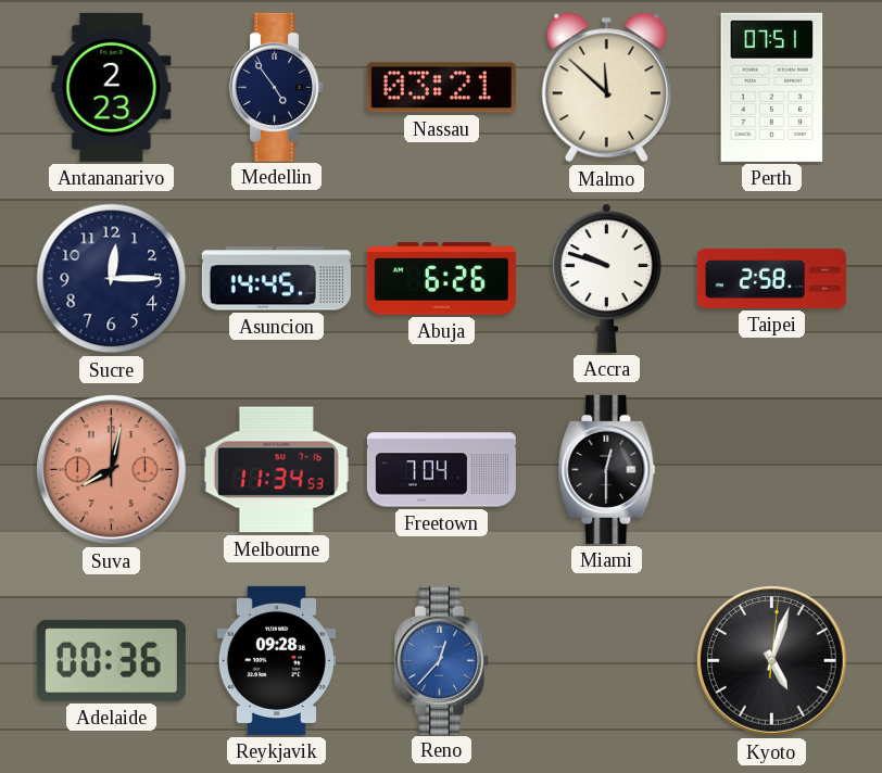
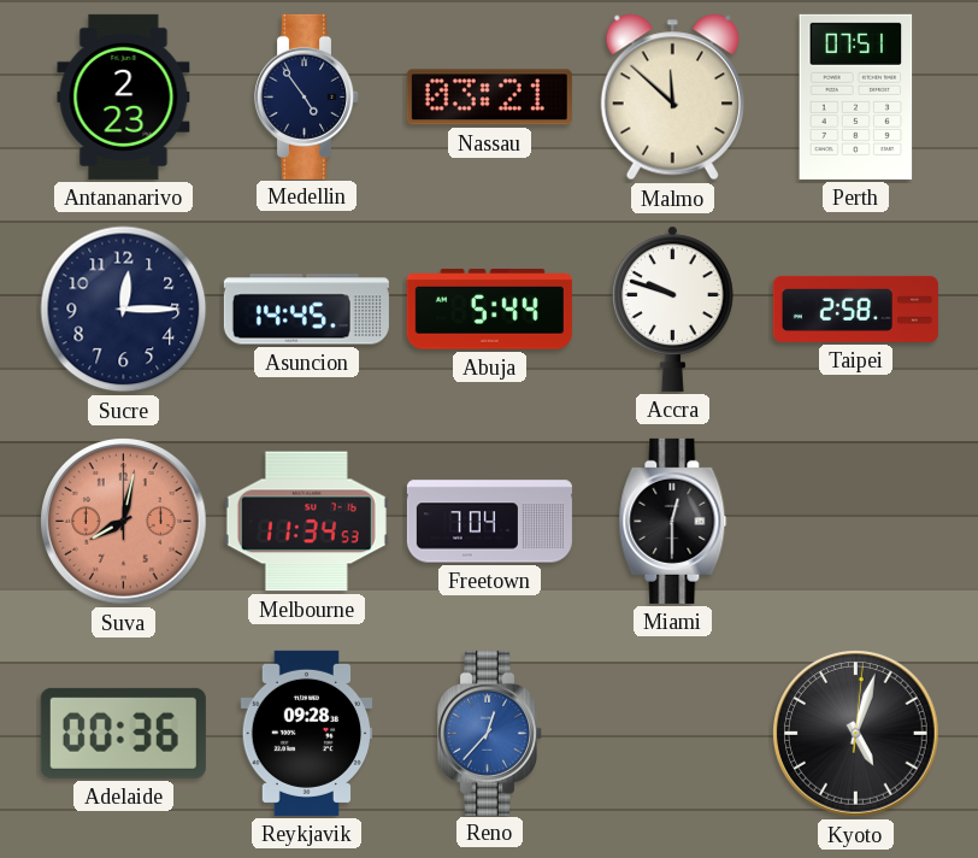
Abuja: 6:26 -> 5:44
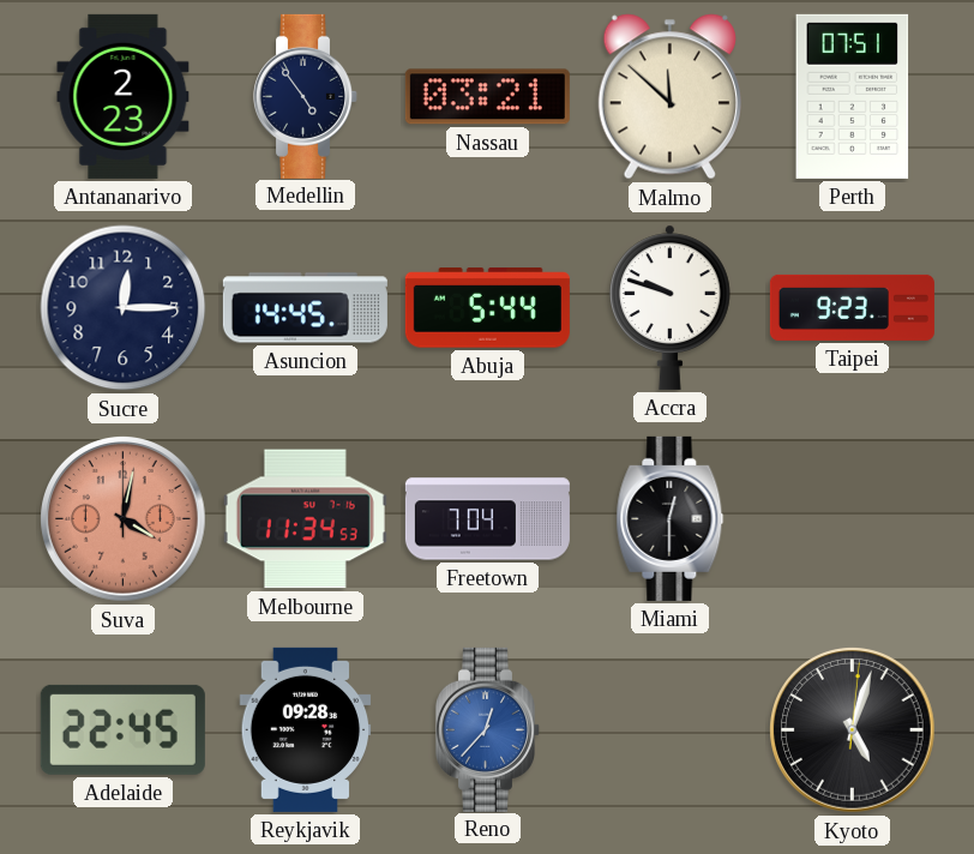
Taipei: 2:58 -> 9:23
Suva: 8:02 -> 4:02
Adelaide: 00:36 -> 22:45
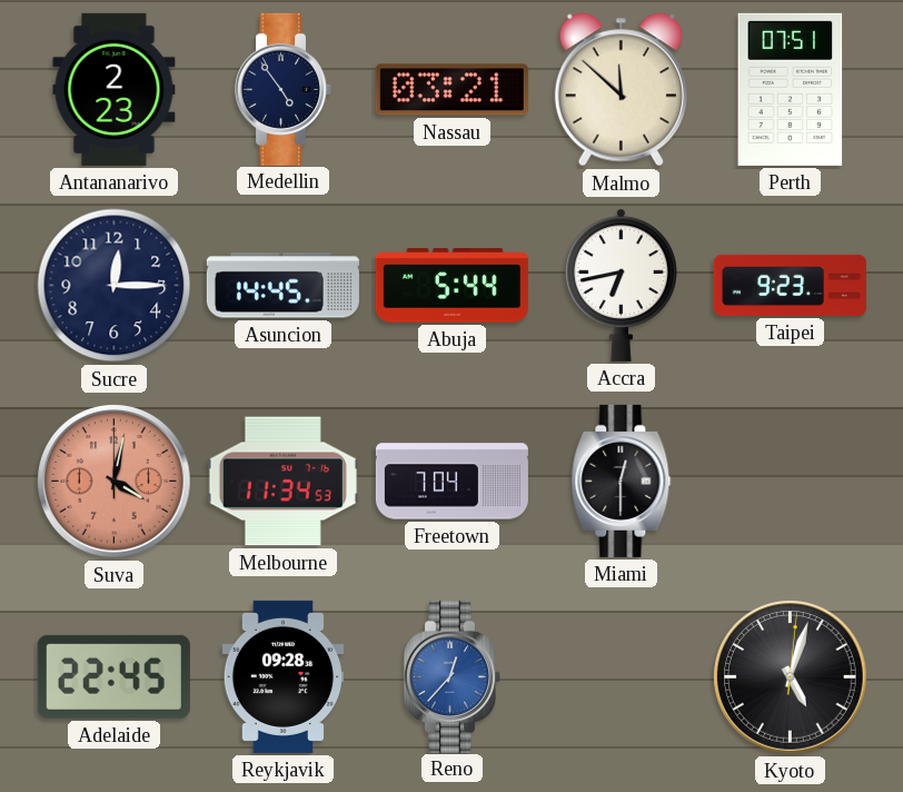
Accra: 9:48 -> 6:43
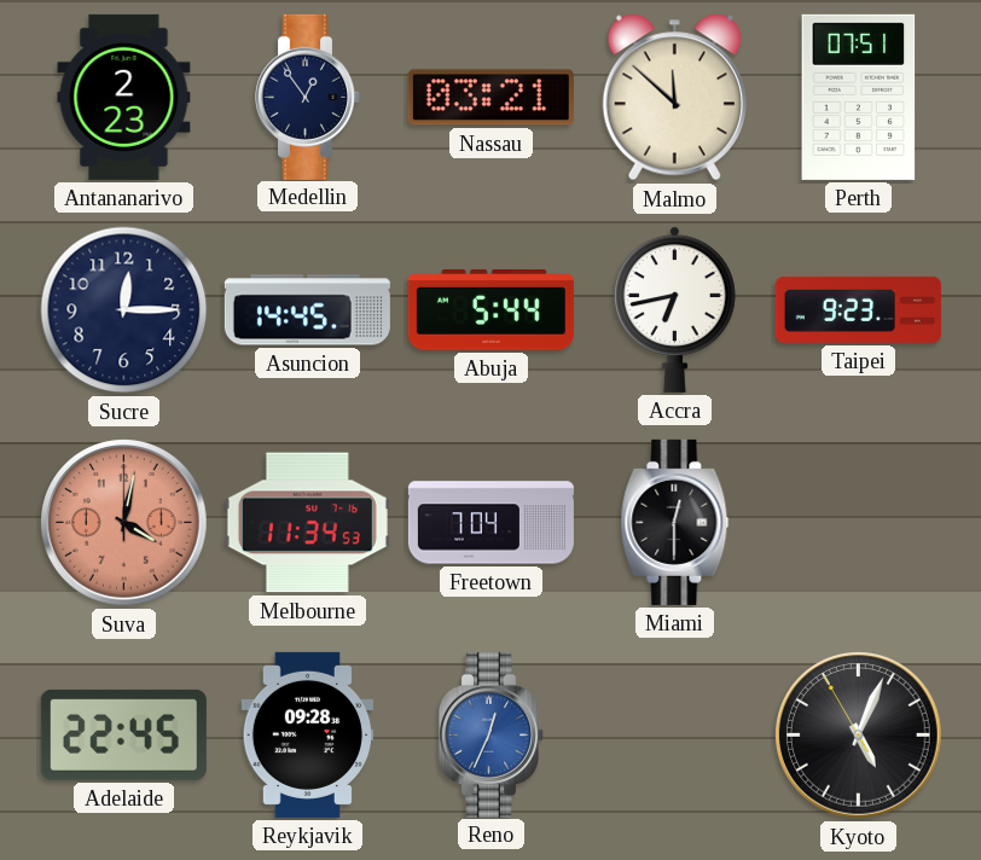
Medellin: 4:54 -> 12:54
Reno: 12:37 -> 12:34
Kyoto: 5:03:01 -> 5:03:55
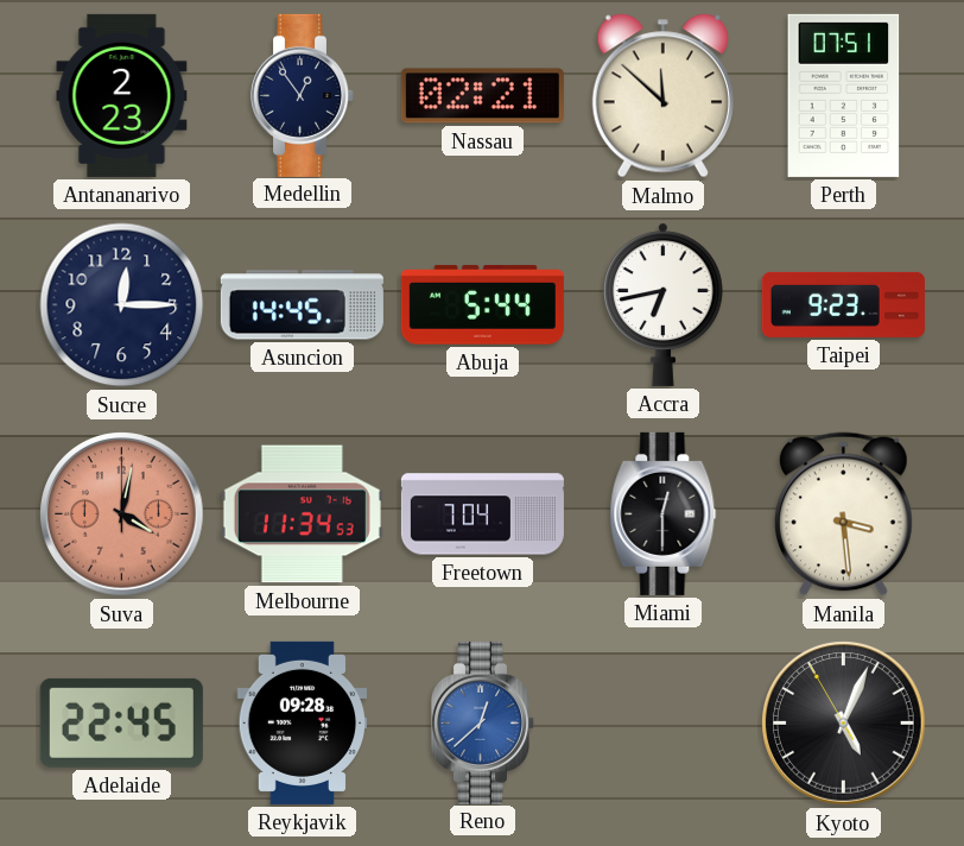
Nassau: 03:21 -> 02:21
Manila: none -> 3:29
Reno: 12:34 -> 12:38
